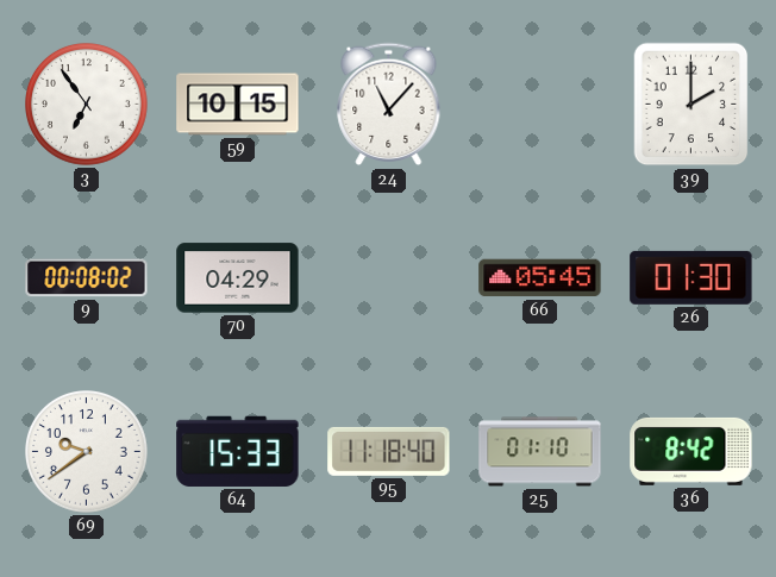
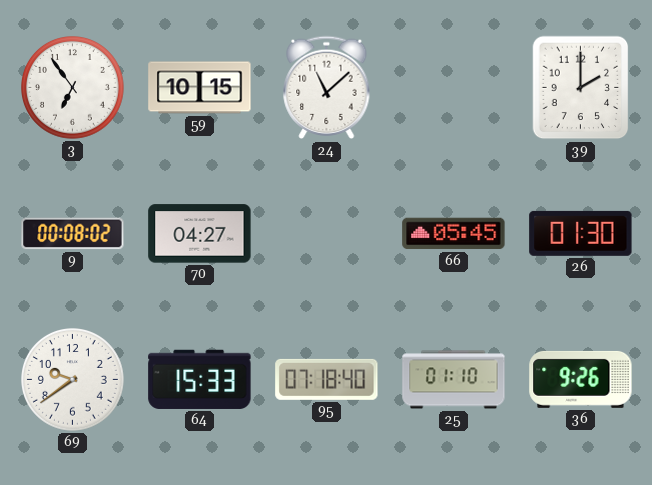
24: 11:07 -> 11:08
70: 04:29 -> 04:27
95: 11:18 -> 07:18
36: 8:42 -> 9:26
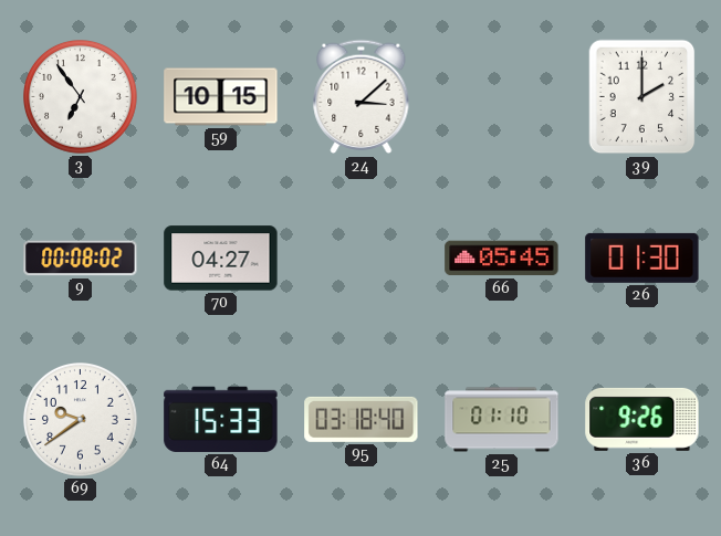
24: 11:08 -> 3:08
95: 07:18 -> 03:18
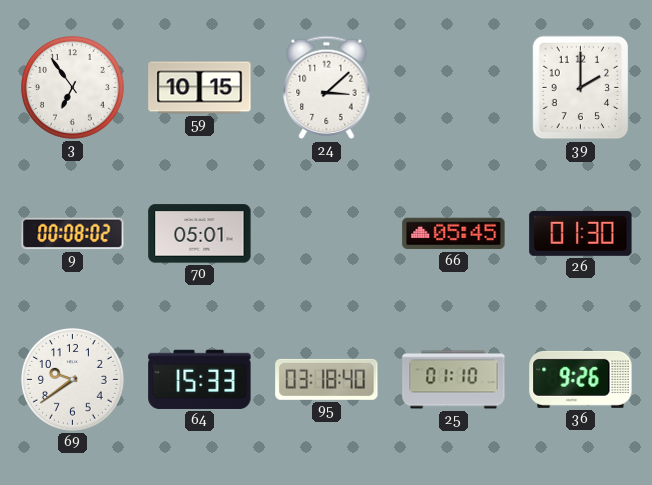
70: 04:27 -> 05:01
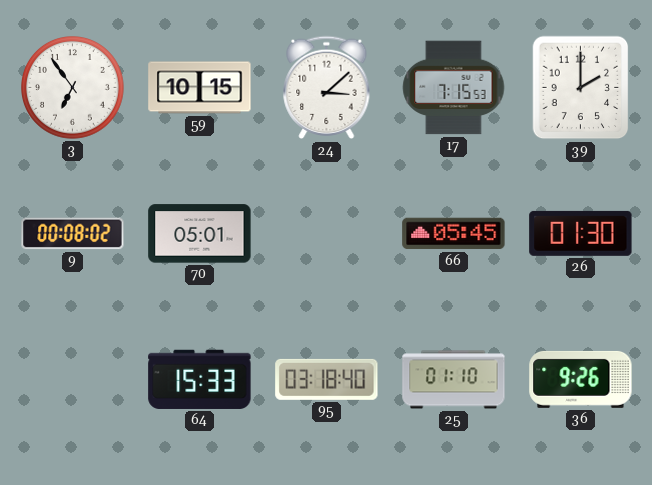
17: none -> 7:15
69: 9:39 -> none
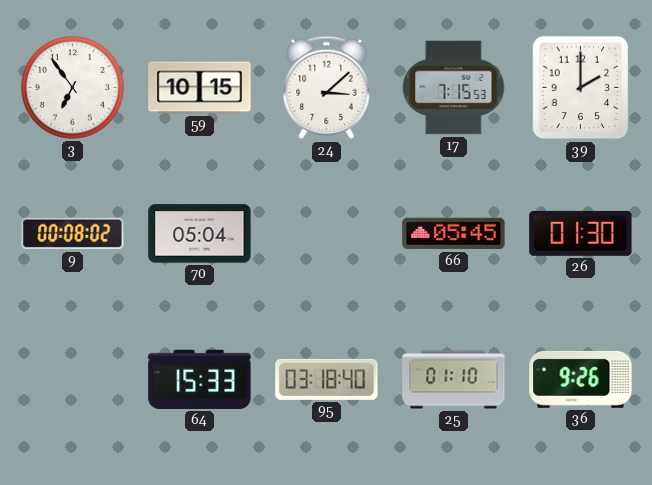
70: 05:01 -> 05:04
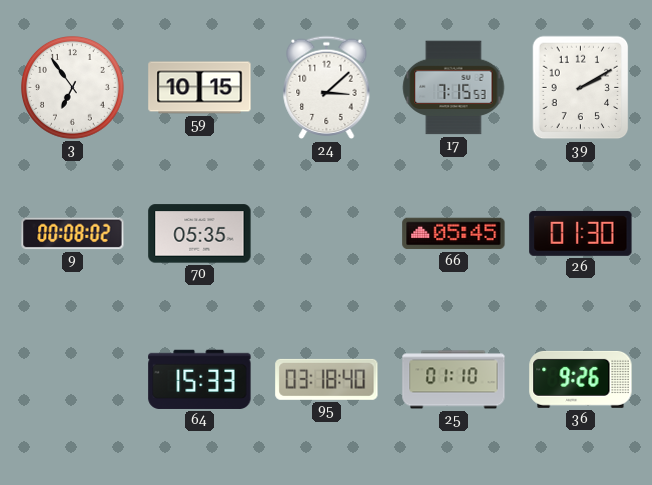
39: 2:00 -> 2:10
70: 05:04 -> 05:35
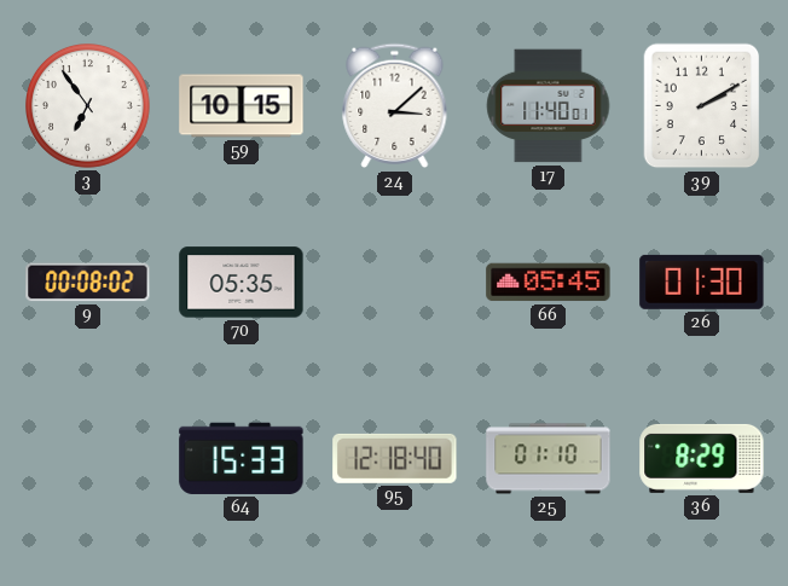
17: 7:15 -> 11:40
95: 03:18 -> 12:18
36: 9:26 -> 8:29
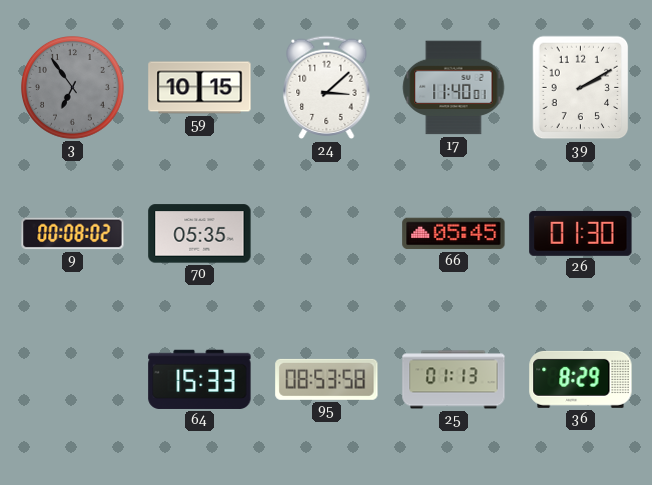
3 dial: white -> grey
95: 12:18 -> 08:53
25: 01:10 -> 01:13
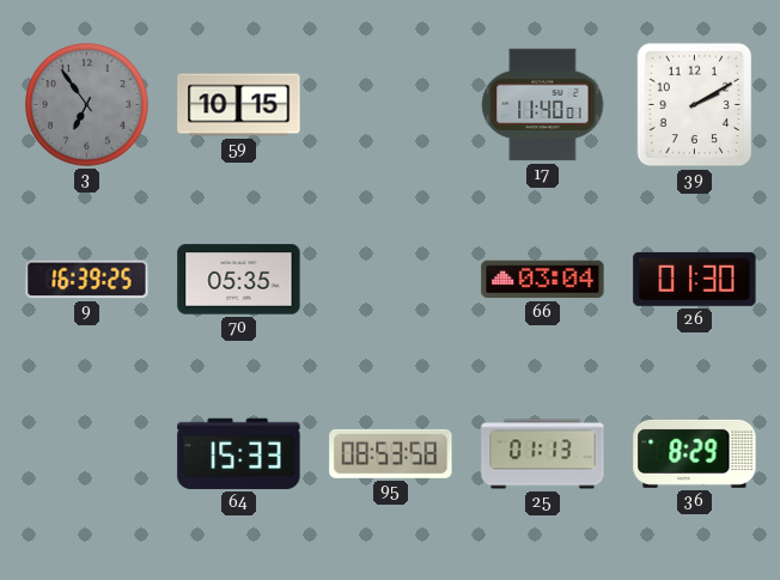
24: 3:08 -> none
9: 00:08 -> 16:39
66: 05:45 -> 03:04
